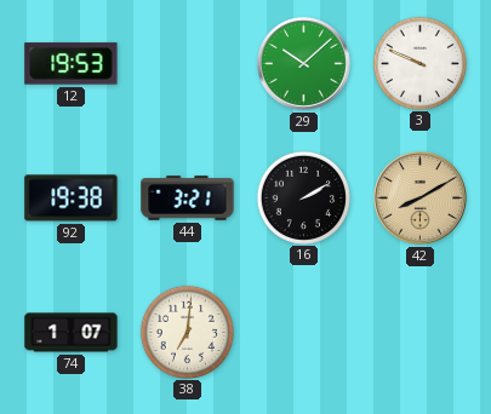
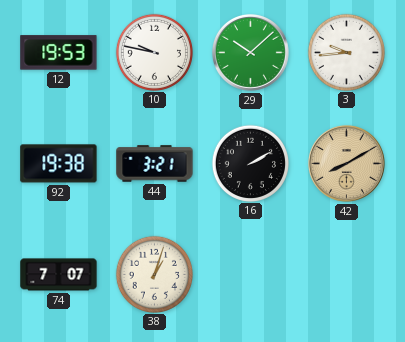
10: none -> 9:47
3: 9:49 -> 9:44
74: 1:07 -> 7:07
38: 7:01 -> 1:03
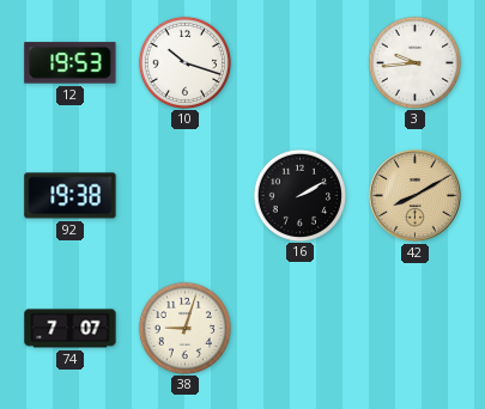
10: 9:47 -> 10:18
29: 10:08 -> none
44: 3:21 -> none
38: 1:03 -> 9:03
